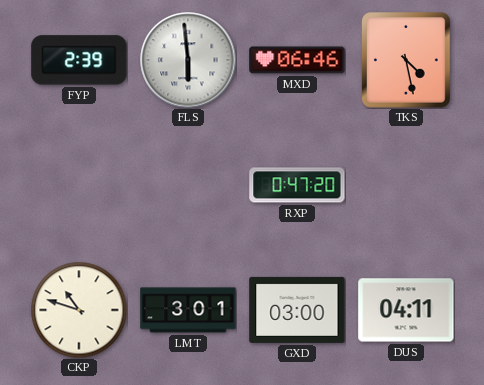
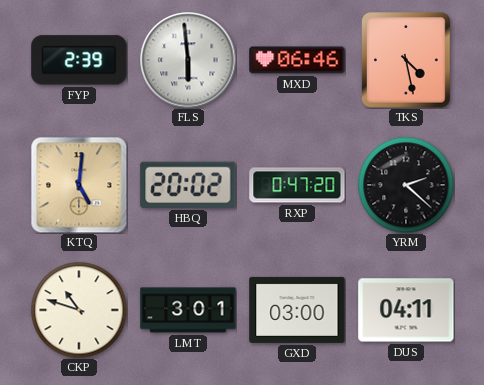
KTQ: none -> 5:01
HBQ: none -> 20:02
YRM: none -> 2:22
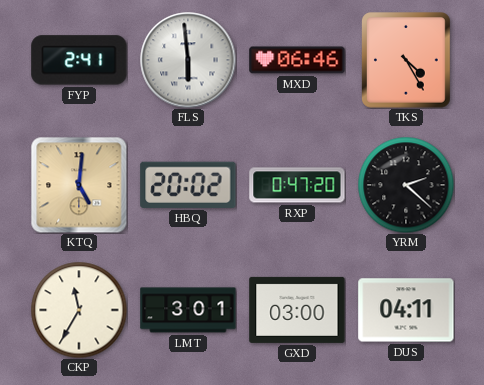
FYP: 2:39 -> 2:41
TKS: 4:28 -> 4:25
CKP: 10:48 -> 11:35
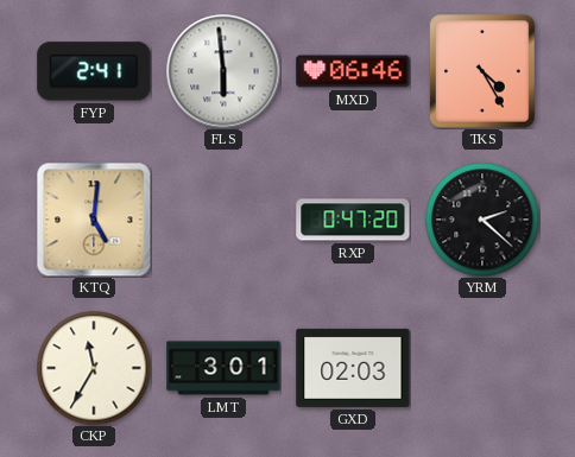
HBQ: 20:02 -> none
GXD: 03:00 -> 02:03
DUS: 04:11 -> none
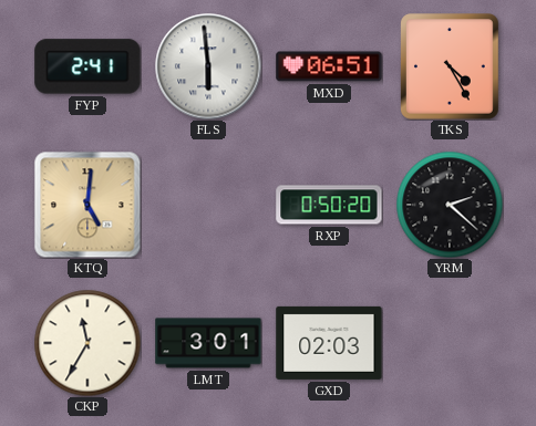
MXD: 06:46 -> 06:51
RXP: 0:47 -> 0:50
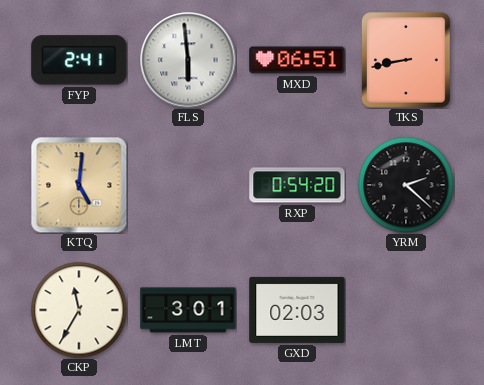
TKS: 4:25 -> 8:43
RXP: 0:50 -> 0:54
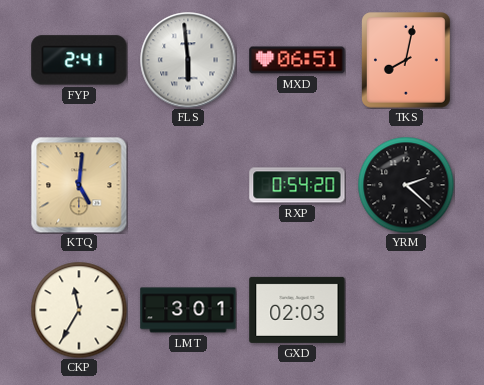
TKS: 8:43 -> 8:02
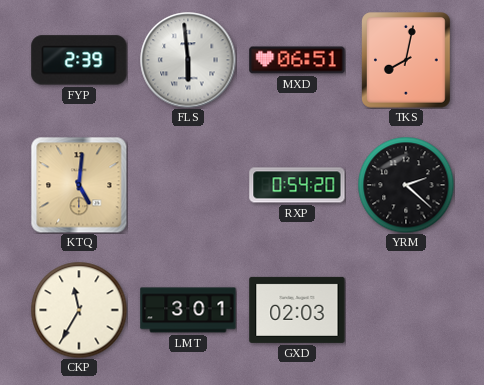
FYP: 2:41 -> 2:39
